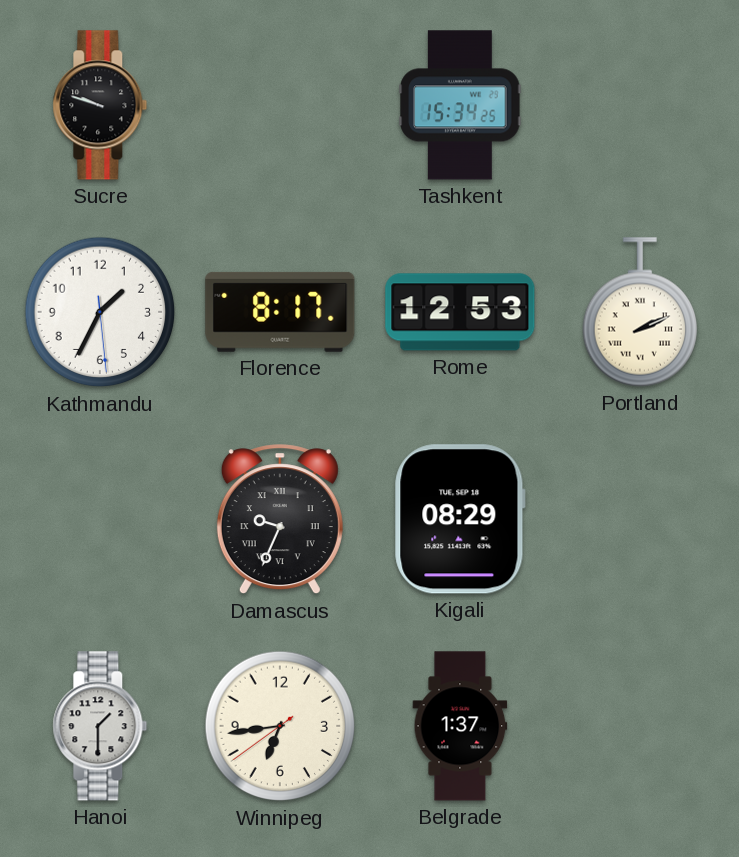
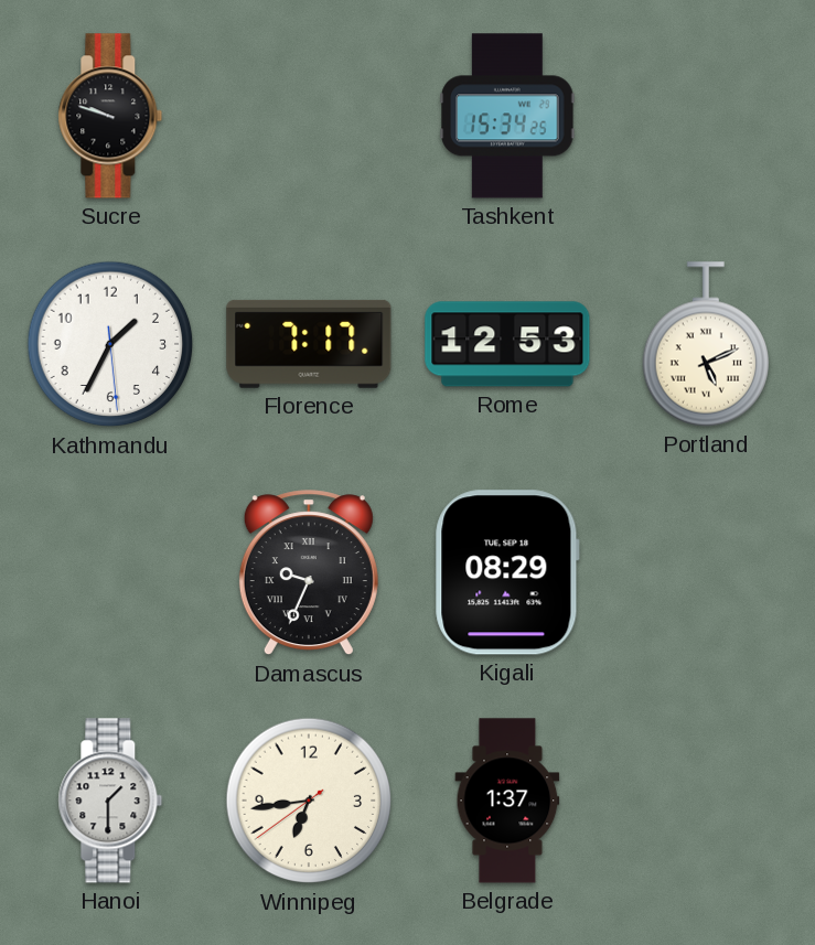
Florence: 8:17 -> 7:17
Portland: 2:11 -> 5:11
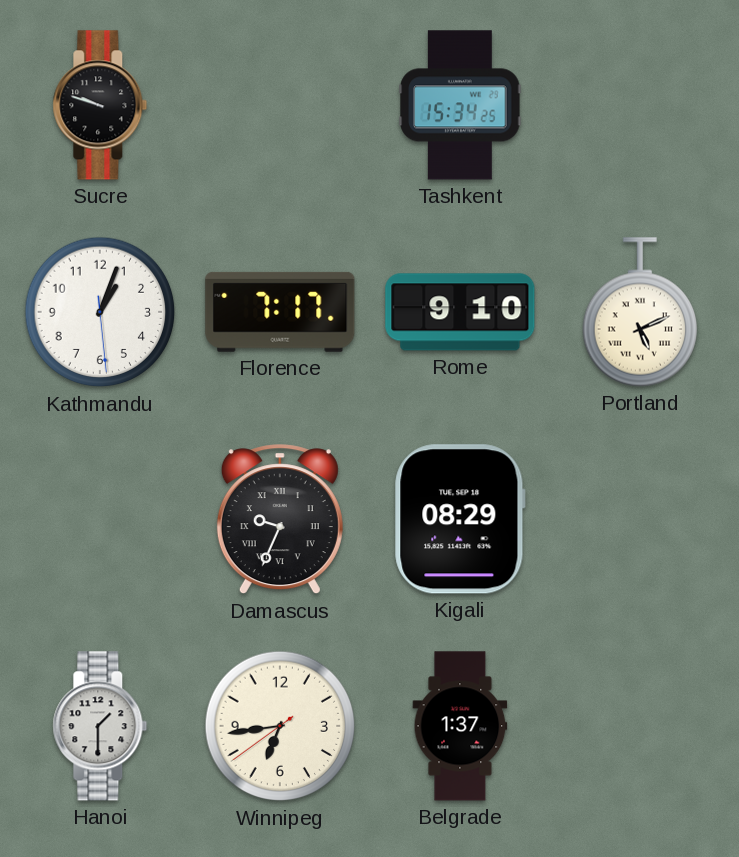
Kathmandu: 1:34 -> 1:03
Rome: 12:53 -> 9:10
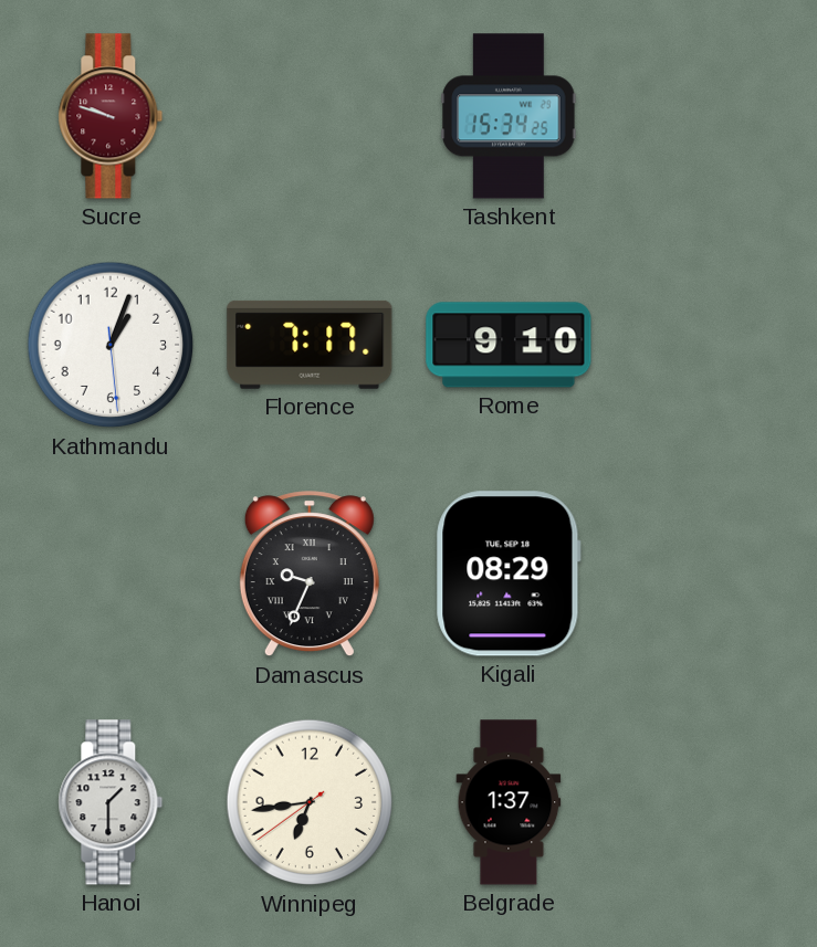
Sucre dial: black -> burgundy
Portland: 5:11 -> none
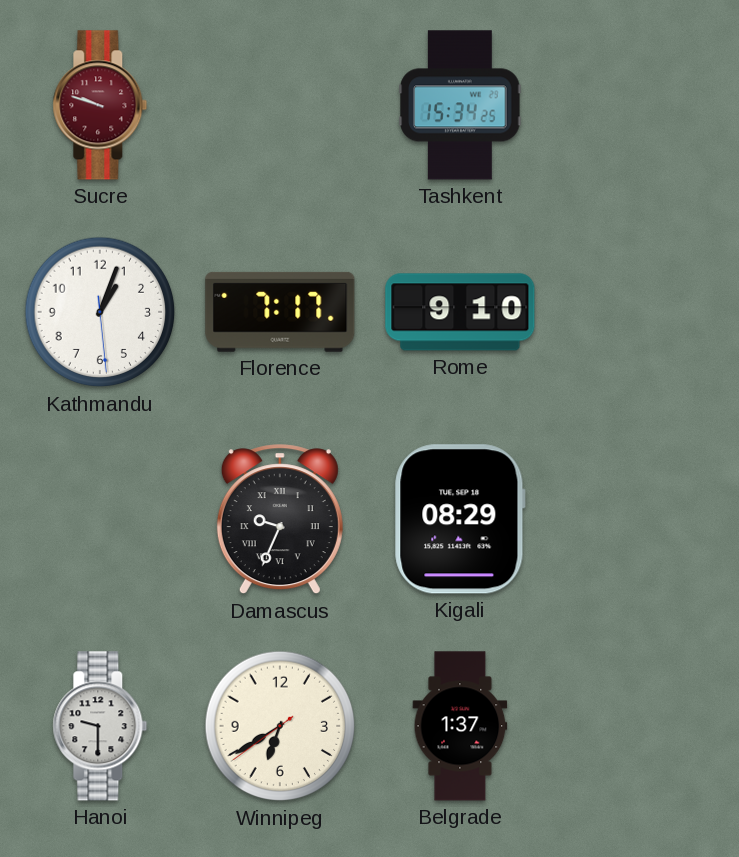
Hanoi: 1:30 -> 9:30
Winnipeg: 6:43 -> 6:39
